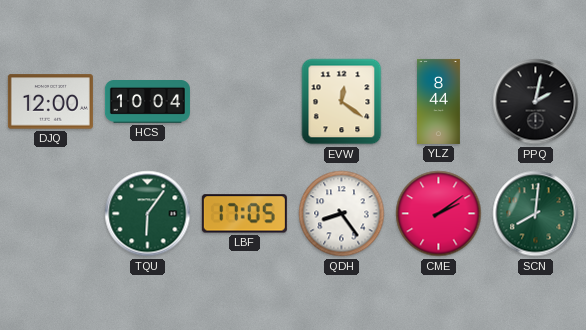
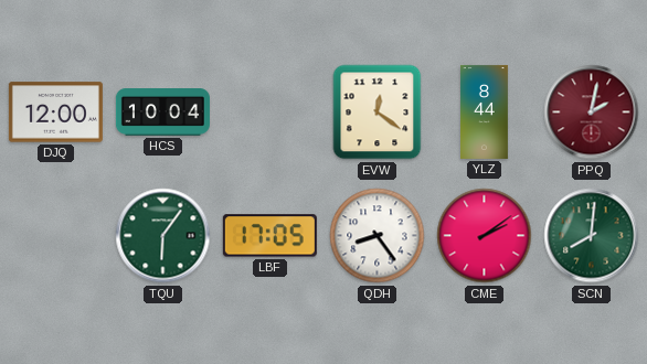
PPQ dial: black -> burgundy
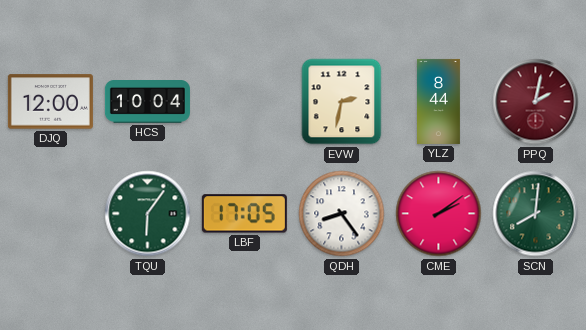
EVW: 12:21 -> 2:32
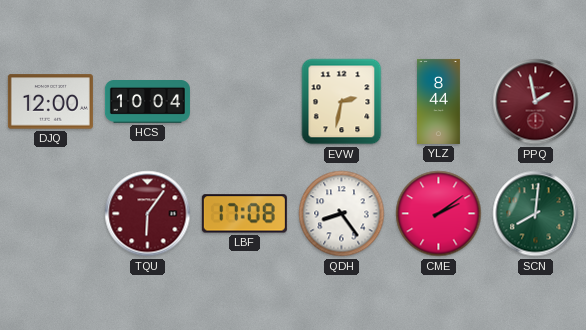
PPQ: 2:02 -> 1:58
TQU dial: green -> burgundy
LBF: 17:05 -> 17:08
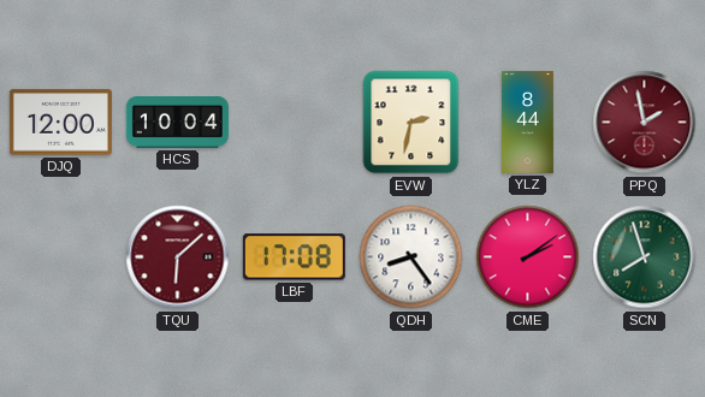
TQU: 6:06 -> 6:08
SCN: 8:01 -> 7:57
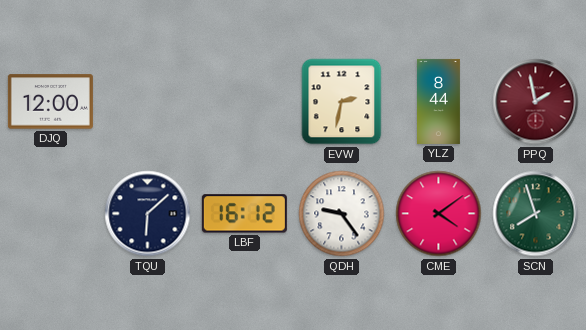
HCS: 10:04 -> none
TQU dial: burgundy -> navy
LBF: 17:08 -> 16:12
QDH: 8:24 -> 9:24
CME: 2:09 -> 4:09
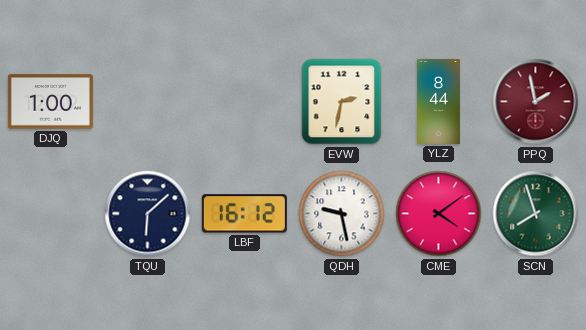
DJQ: 12:00 -> 1:00
QDH: 9:24 -> 9:28
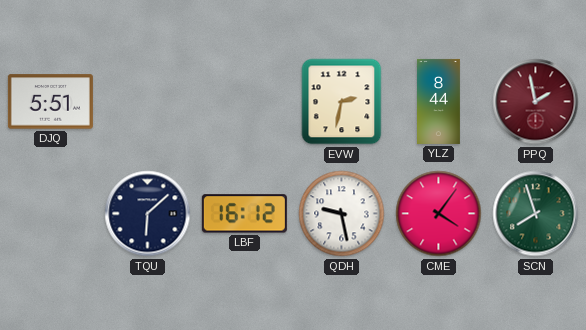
DJQ: 1:00 -> 5:51
CME: 4:09 -> 4:06
